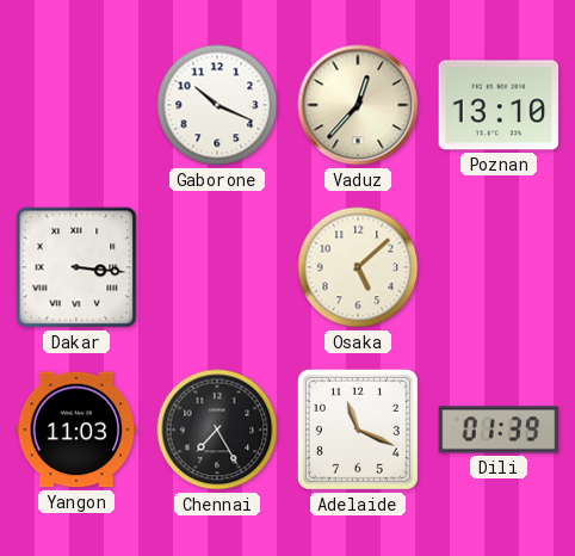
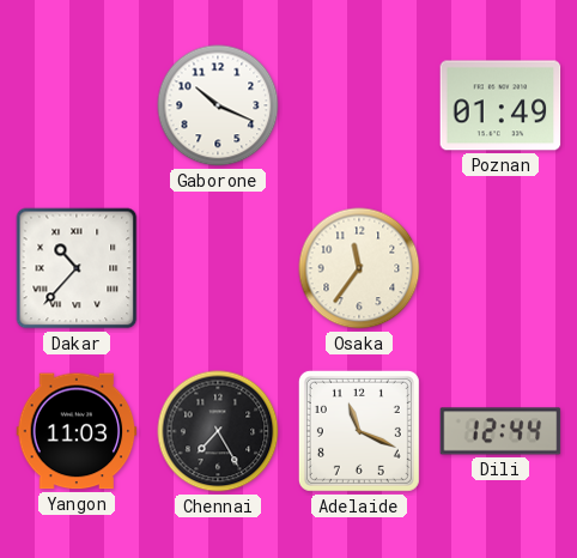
Vaduz: 12:37 -> none
Poznan: 13:10 -> 01:49
Dakar: 3:16 -> 10:37
Osaka: 5:08 -> 11:36
Dili: 01:39 -> 12:44
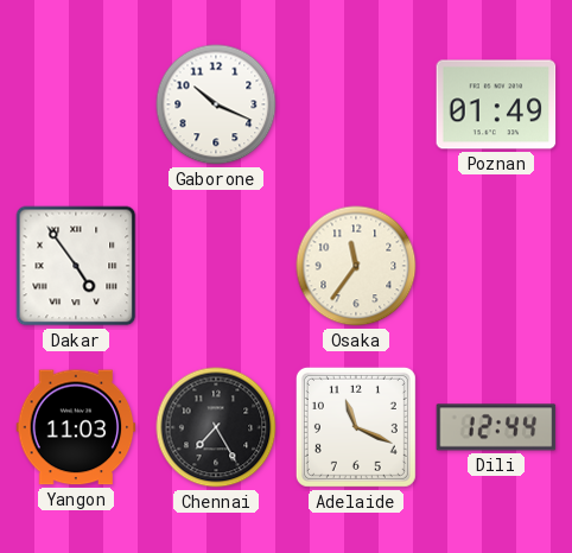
Dakar: 10:37 -> 4:54
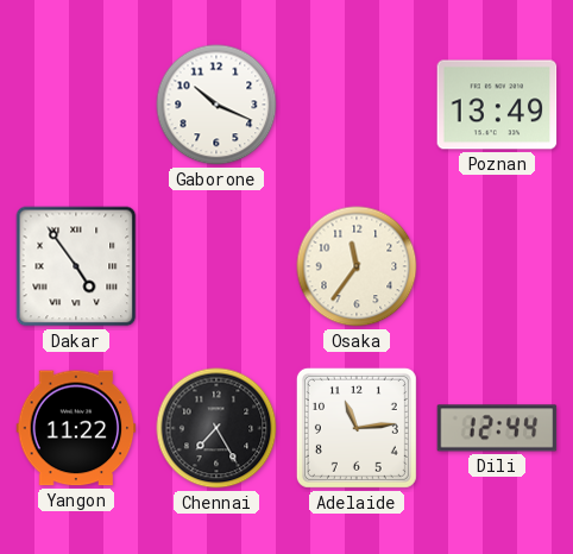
Poznan: 01:49 -> 13:49
Yangon: 11:03 -> 11:22
Adelaide: 11:19 -> 11:14
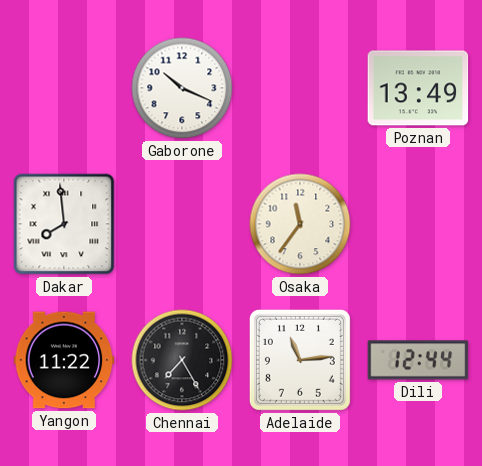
Dakar: 4:54 -> 7:59
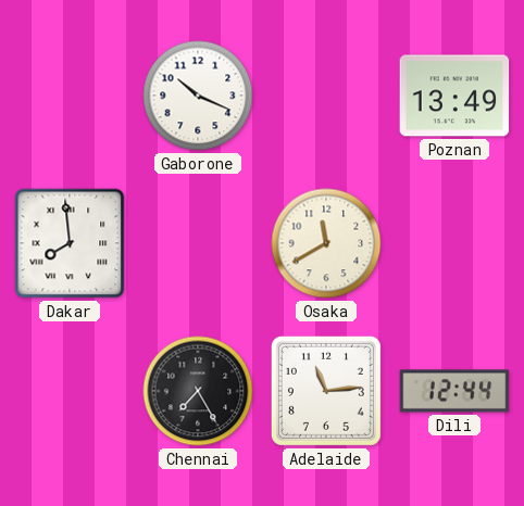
Osaka: 11:36 -> 11:40
Yangon: 11:22 -> none
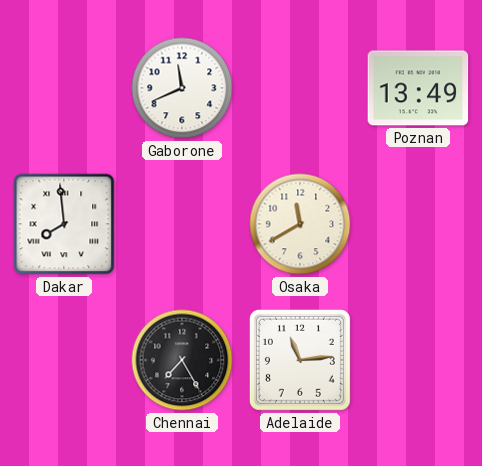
Gaborone: 10:19 -> 11:41
Dili: 12:44 -> none
